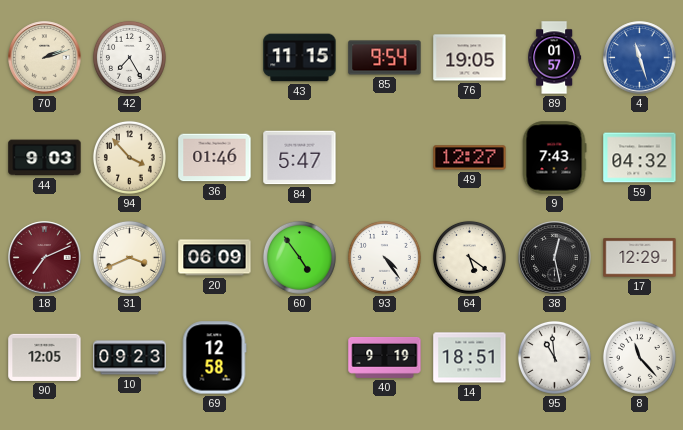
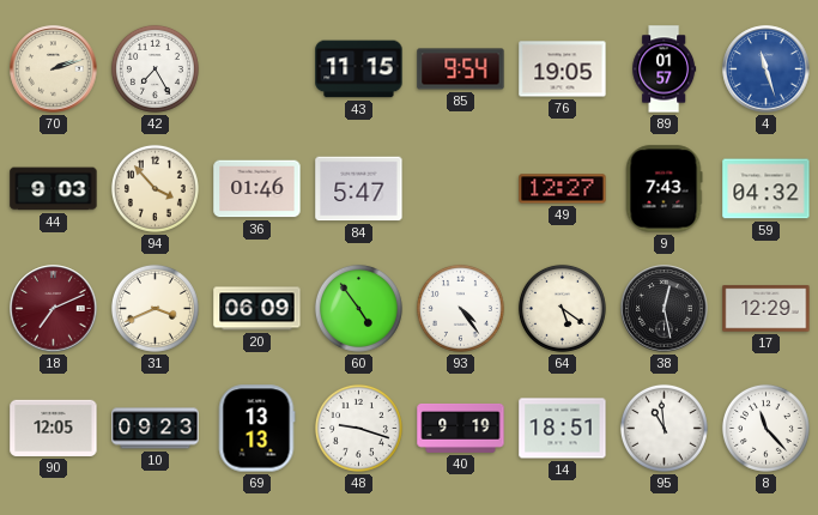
69: 12:58 -> 13:13
48: none -> 9:18
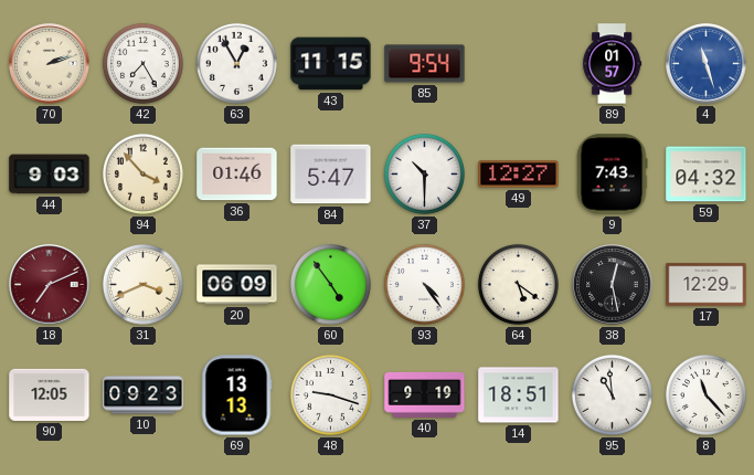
63: none -> 12:55
76: 19:05 -> none
37: none -> 10:30
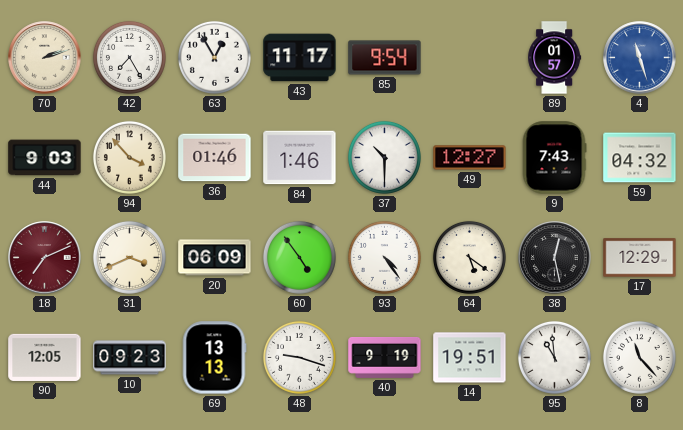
43: 11:15 -> 11:17
84: 5:47 -> 1:46
14: 18:51 -> 19:51
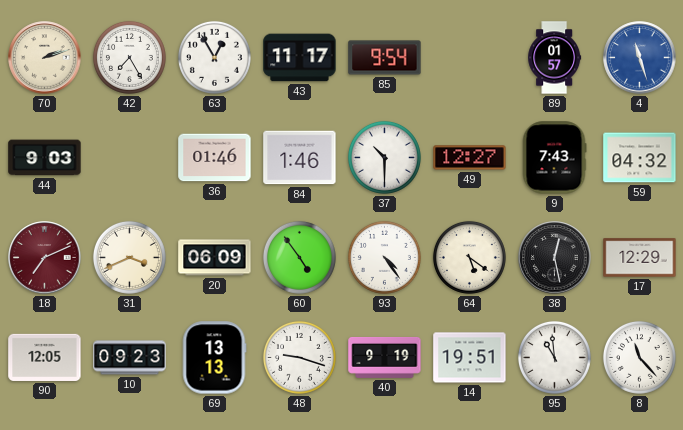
94: 3:53 -> none
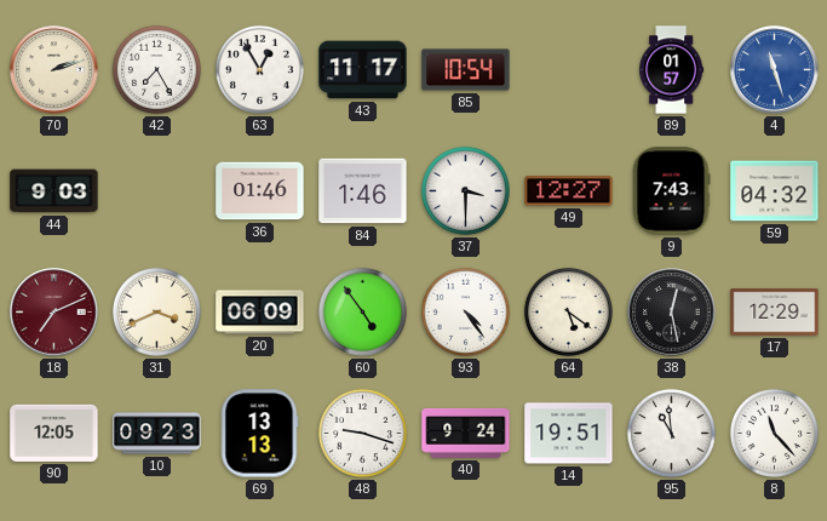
85: 9:54 -> 10:54
37: 10:30 -> 3:30
40: 9:19 -> 9:24
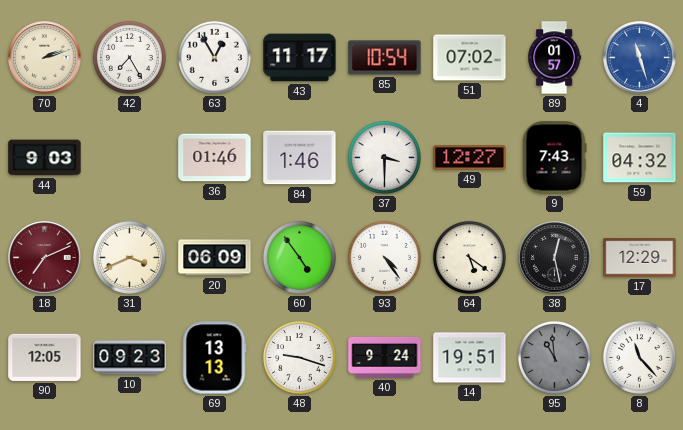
51: none -> 07:02
95 dial: white -> grey
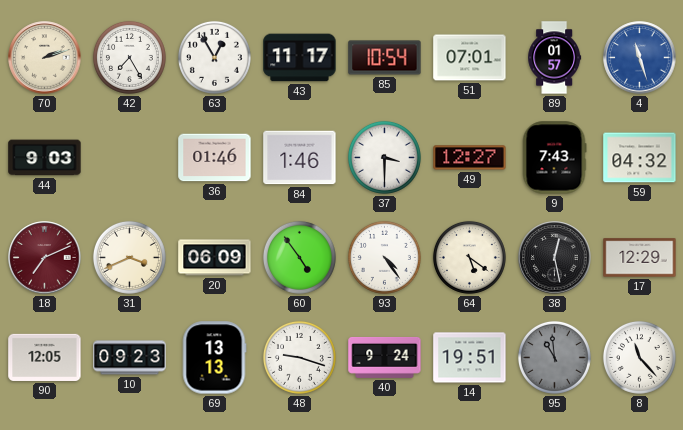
51: 07:02 -> 07:01
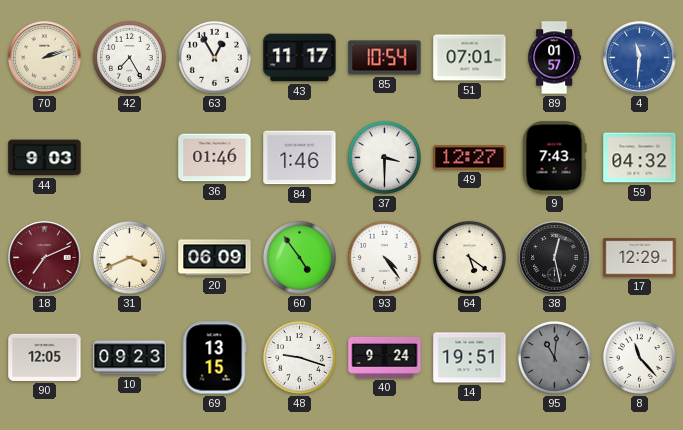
4: 11:27 -> 11:31
69: 13:13 -> 13:15
95: 10:59 -> 11:01
